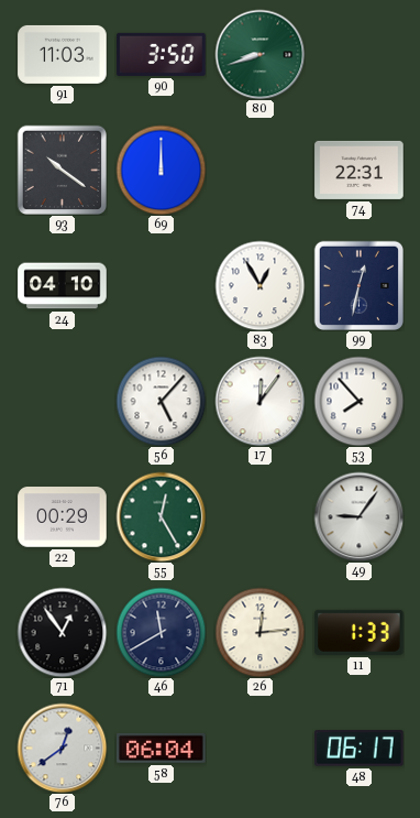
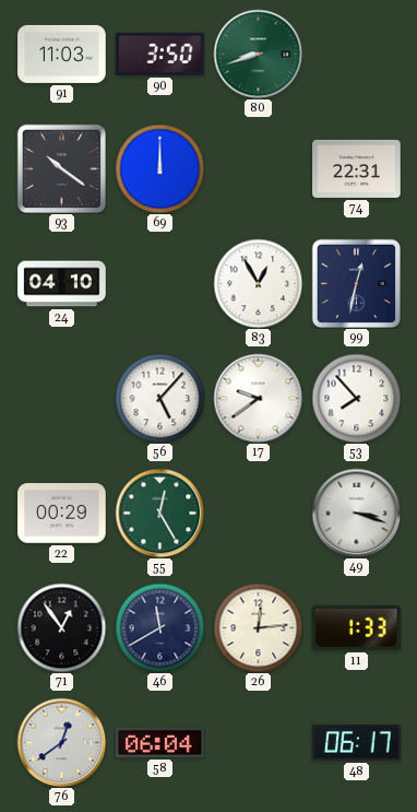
17: 12:06 -> 9:39
49: 9:06 -> 3:18
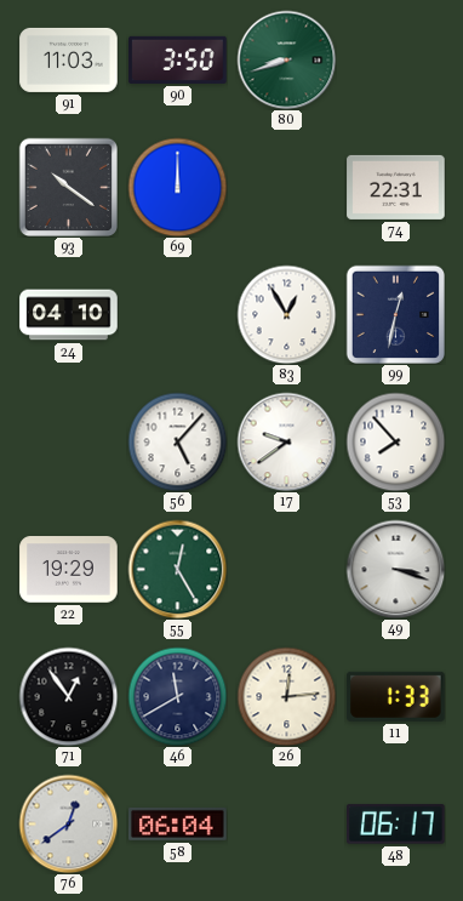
22: 00:29 -> 19:29
